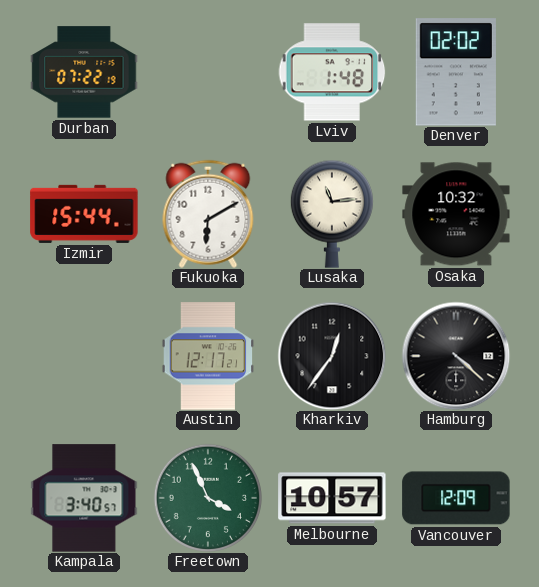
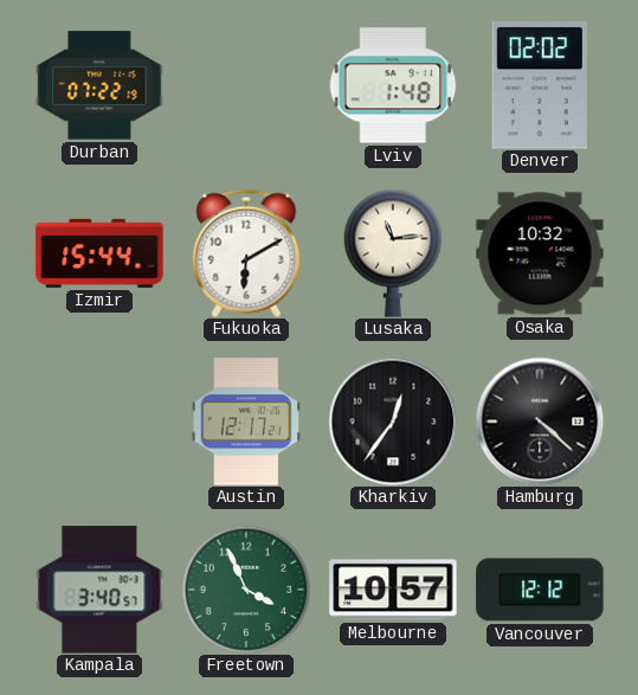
Vancouver: 12:09 -> 12:12
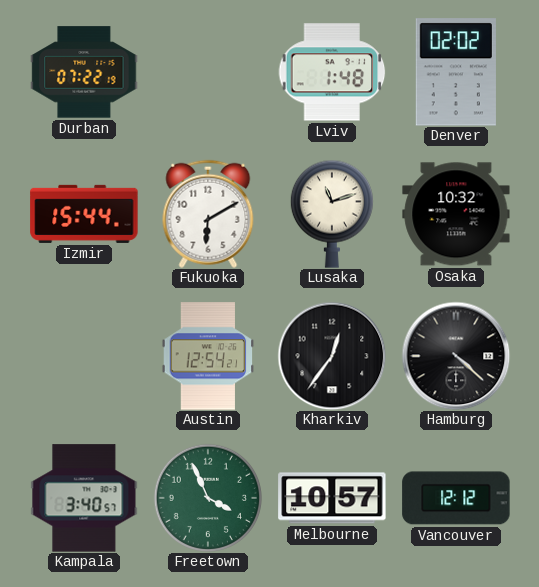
Lusaka: 11:14 -> 11:12
Austin: 12:17 -> 12:54
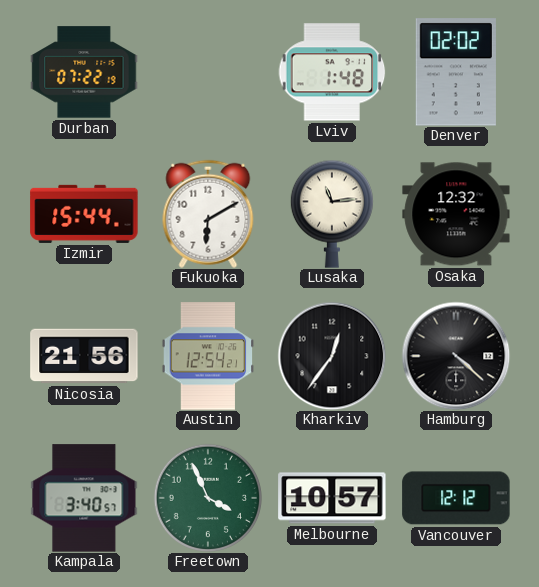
Lusaka: 11:12 -> 11:14
Osaka: 10:32 -> 12:32
Nicosia: none -> 21:56
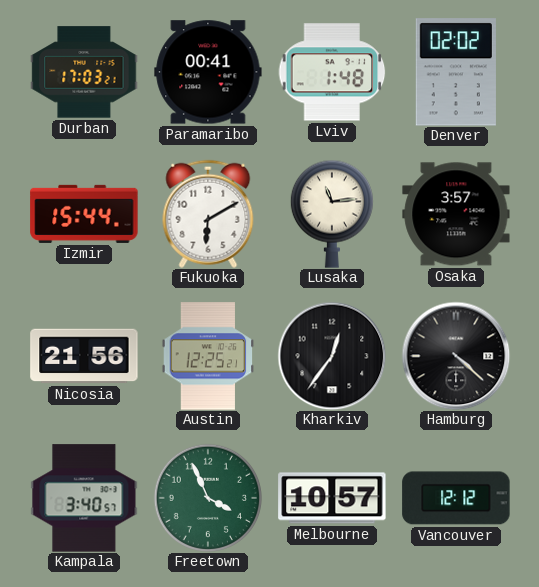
Durban: 07:22 -> 17:03
Paramaribo: none -> 00:41
Osaka: 12:32 -> 3:57
Austin: 12:54 -> 12:25
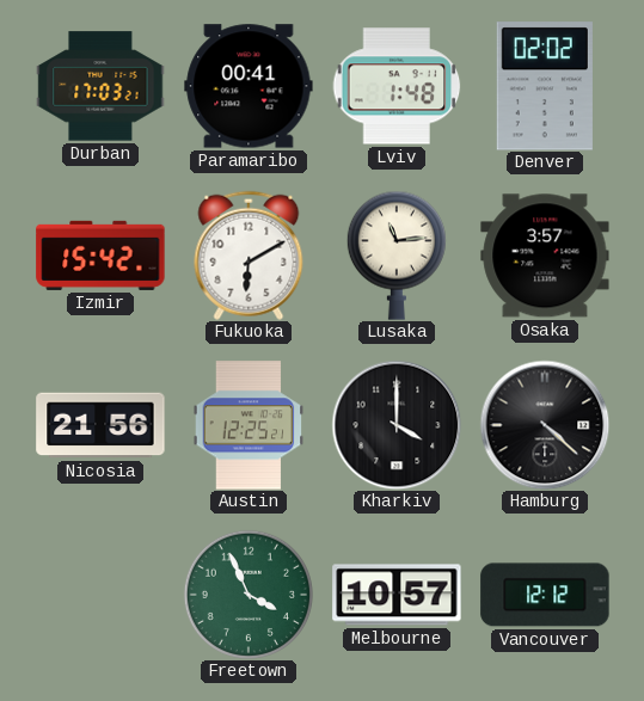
Izmir: 15:44 -> 15:42
Kharkiv: 12:36 -> 4:00
Kampala: 3:40 -> none
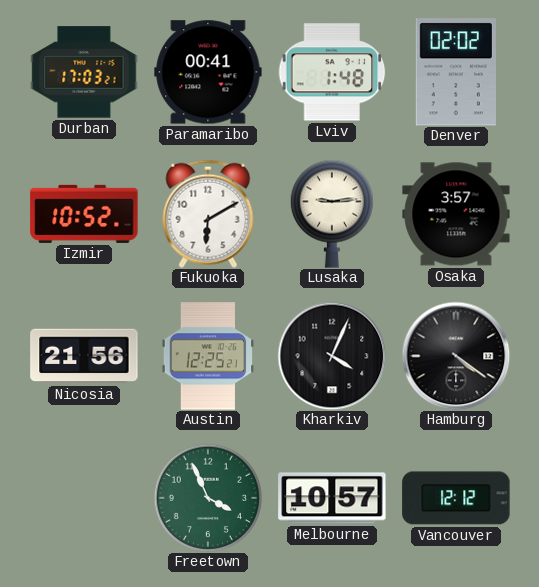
Izmir: 15:42 -> 10:52
Lusaka: 11:14 -> 9:14
Kharkiv: 4:00 -> 4:04
Hamburg: 4:22 -> 4:21
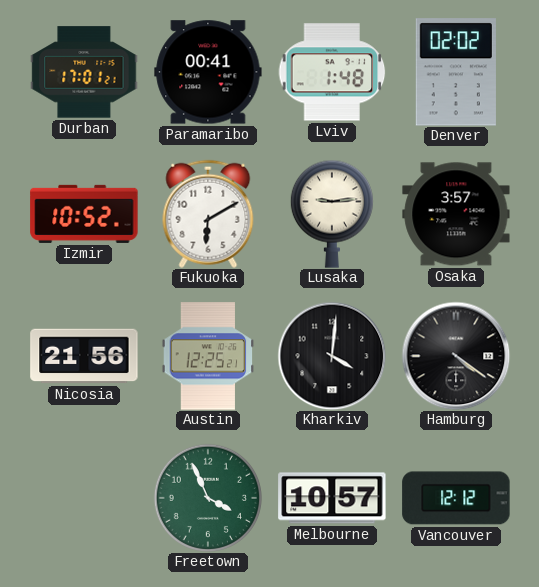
Durban: 17:03 -> 17:01
Kharkiv: 4:04 -> 4:01
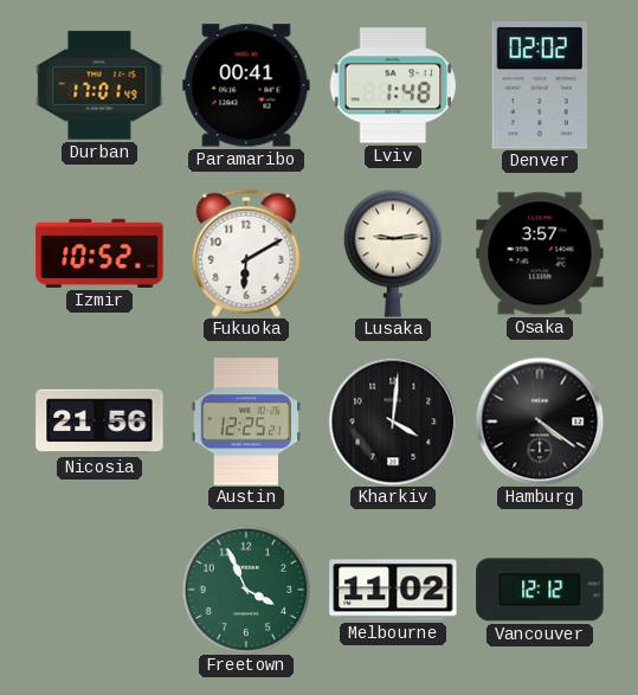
Durban: 17:01:21 -> 17:01:49
Melbourne: 10:57 -> 11:02
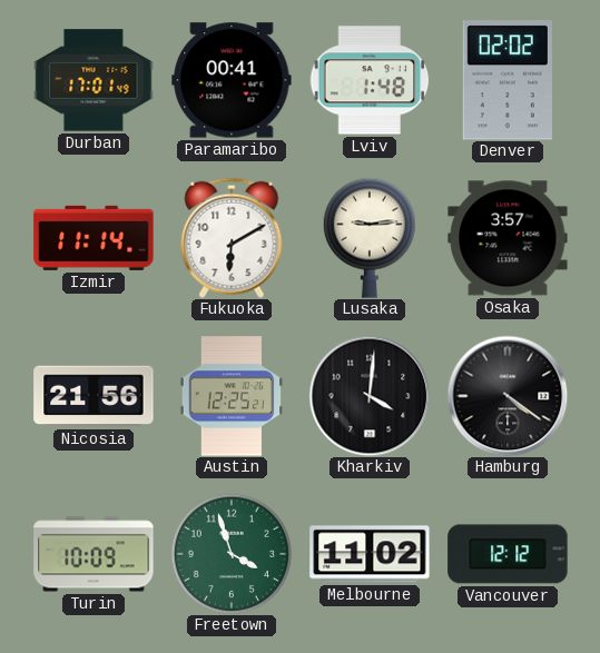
Izmir: 10:52 -> 11:14
Turin: none -> 10:09
Freetown: 3:56 -> 3:57
